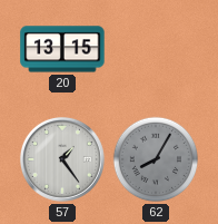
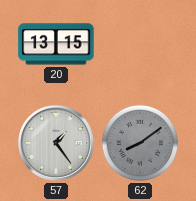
62: 8:05 -> 8:09
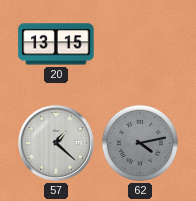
57: 1:24 -> 1:22
62: 8:09 -> 4:13
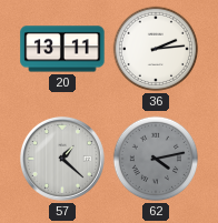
20: 13:15 -> 13:11
36: none -> 2:14
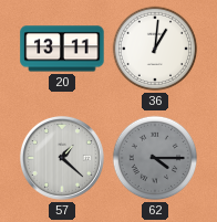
36: 2:14 -> 1:01
62: 4:13 -> 4:15
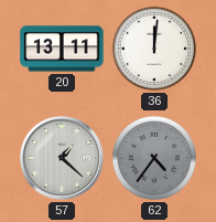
36: 1:01 -> 12:01
62: 4:15 -> 4:36
